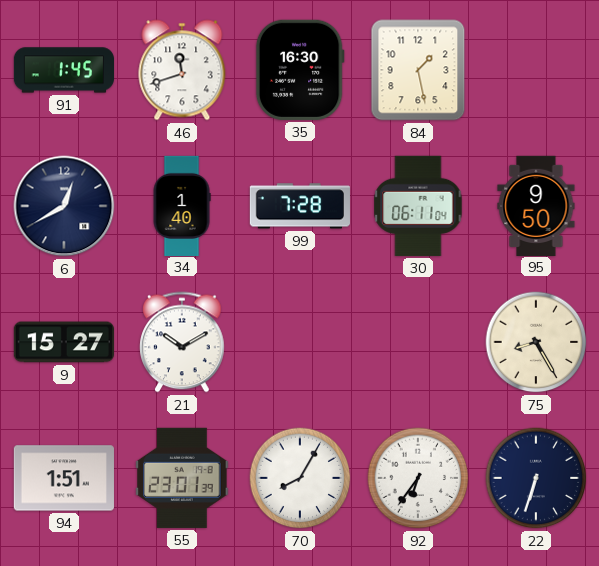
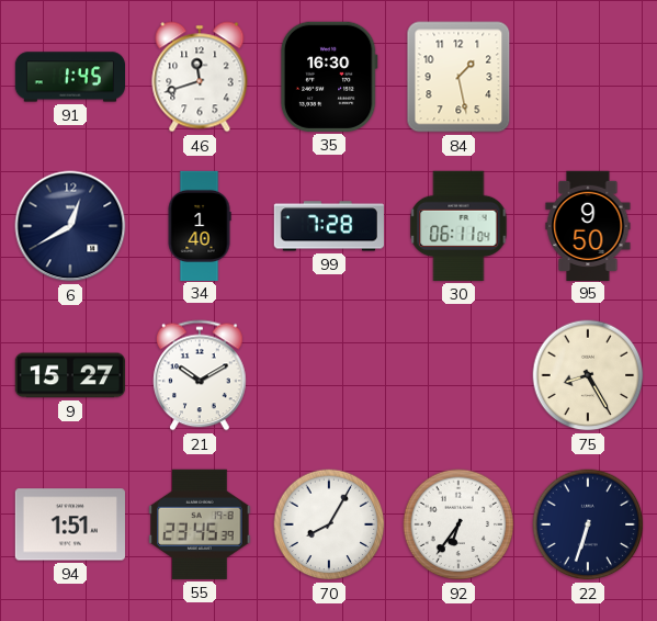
55: 23:01 -> 23:45
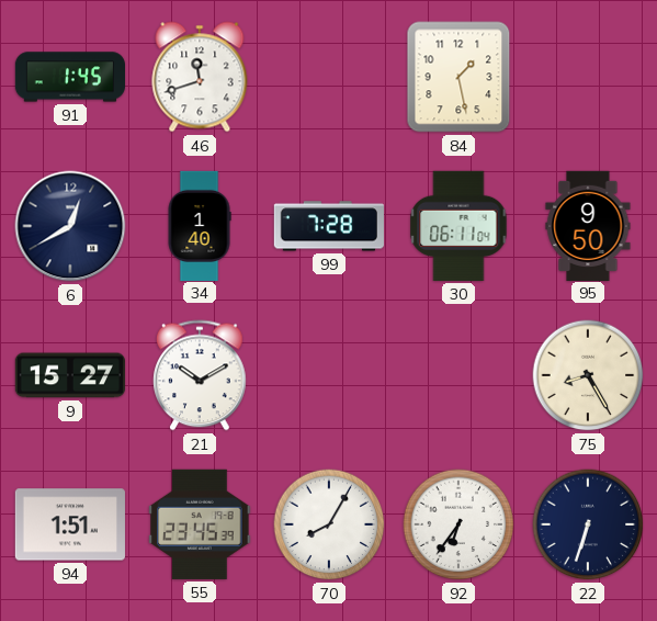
35: 16:30 -> none
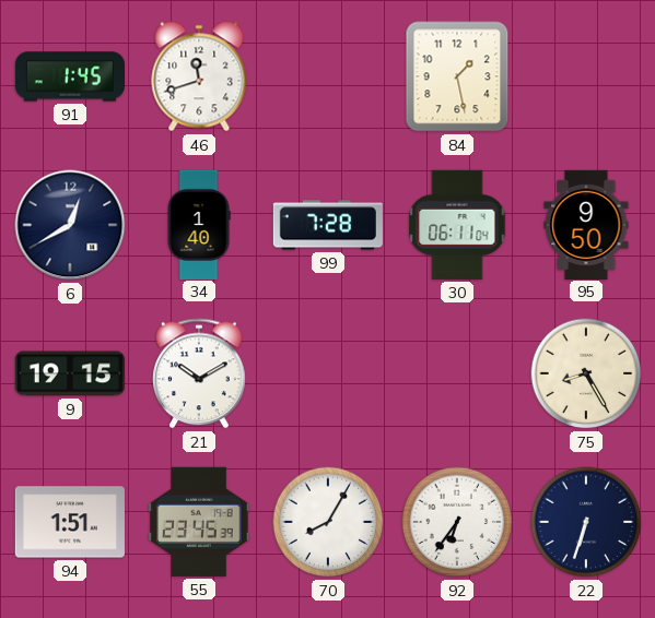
9: 15:27 -> 19:15
